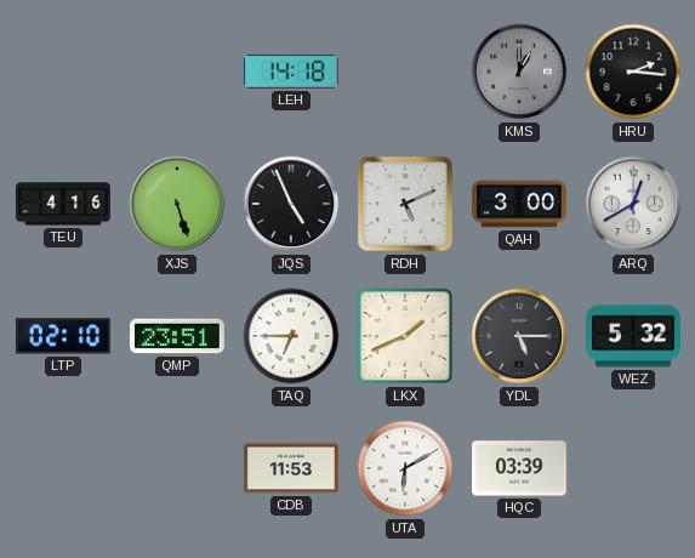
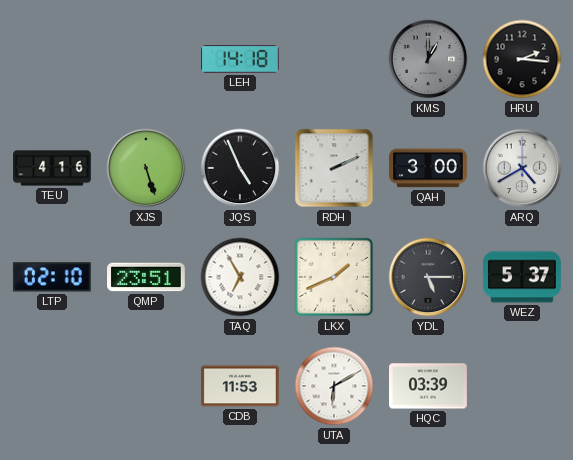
RDH: 5:11 -> 2:11
ARQ: 12:40 -> 4:40
TAQ: 6:45 -> 6:55
WEZ: 5:32 -> 5:37
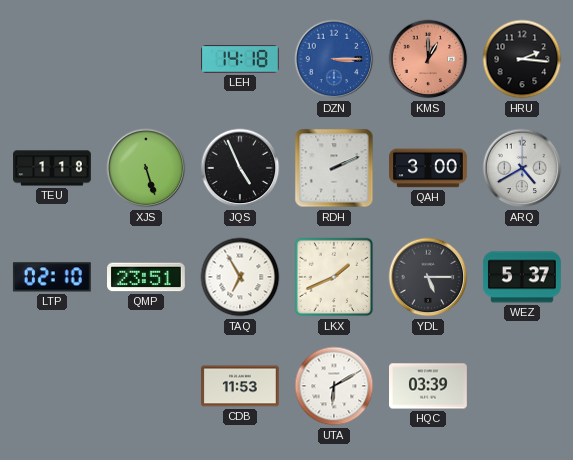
DZN: none -> 3:15
KMS dial: grey -> salmon
TEU: 4:16 -> 1:18
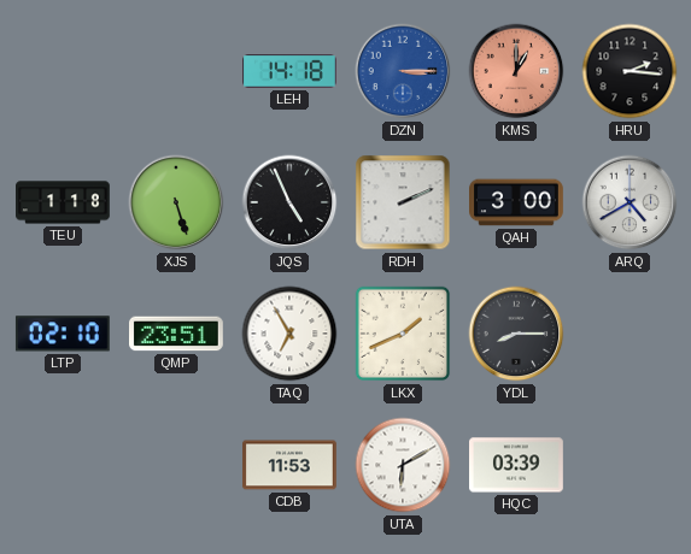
YDL: 5:15 -> 8:15
WEZ: 5:37 -> none
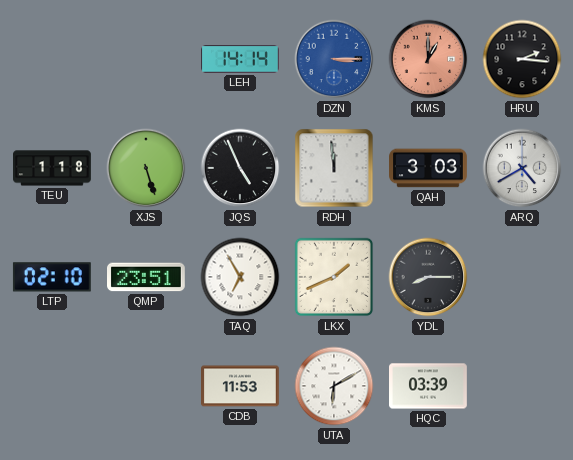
LEH: 14:18 -> 14:14
RDH: 2:11 -> 11:59
QAH: 3:00 -> 3:03
